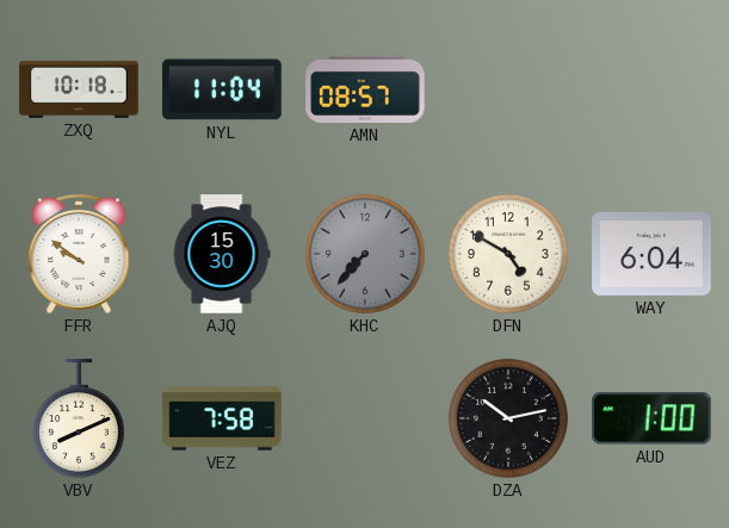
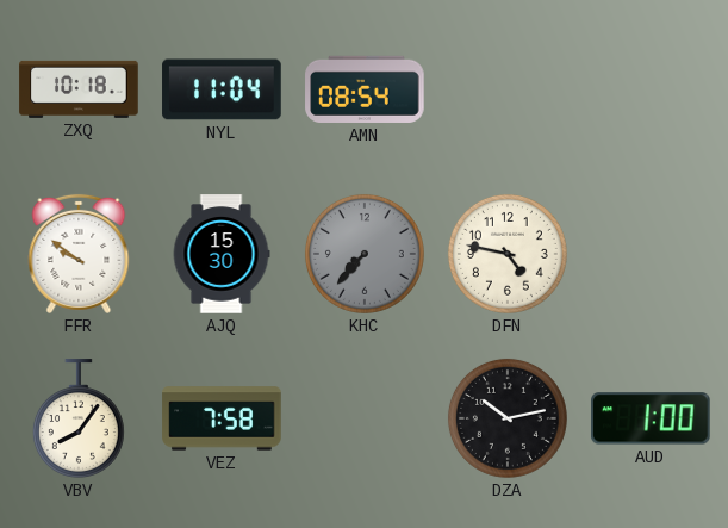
AMN: 08:57 -> 08:54
DFN: 4:50 -> 4:47
WAY: 6:04 -> none
VBV: 8:11 -> 8:06
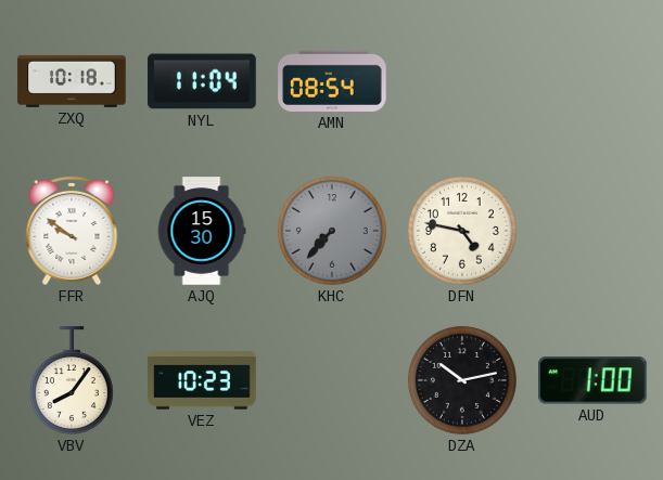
VEZ: 7:58 -> 10:23
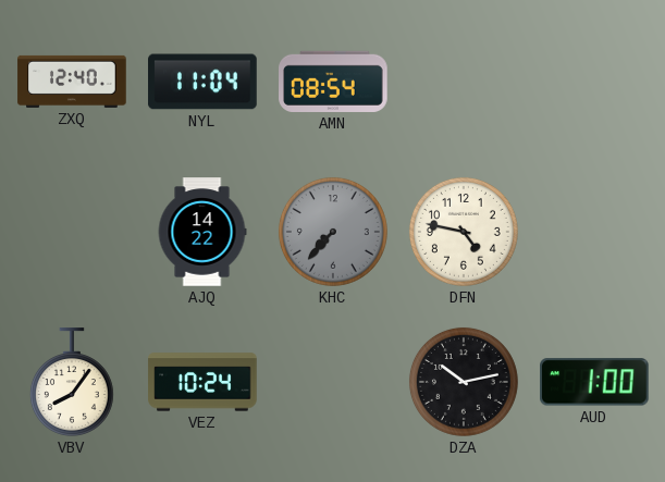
ZXQ: 10:18 -> 12:40
FFR: 9:51 -> none
AJQ: 15:30 -> 14:22
VEZ: 10:23 -> 10:24
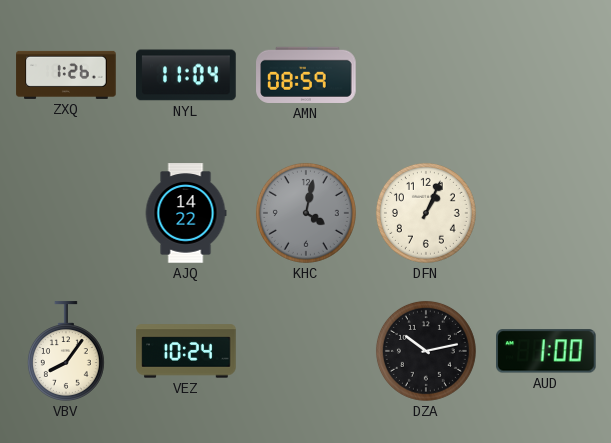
ZXQ: 12:40 -> 1:26
AMN: 08:54 -> 08:59
KHC: 7:37 -> 4:02
DFN: 4:47 -> 1:04
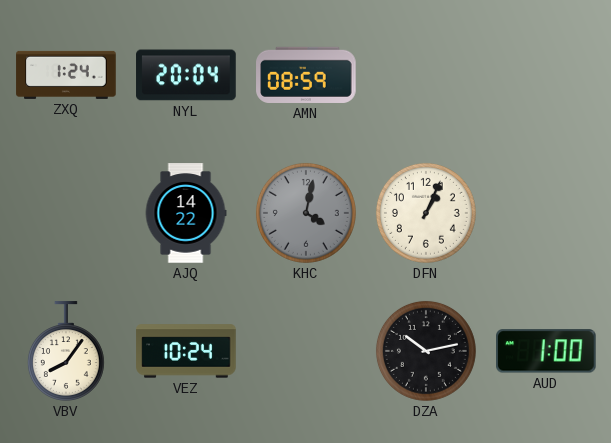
ZXQ: 1:26 -> 1:24
NYL: 11:04 -> 20:04
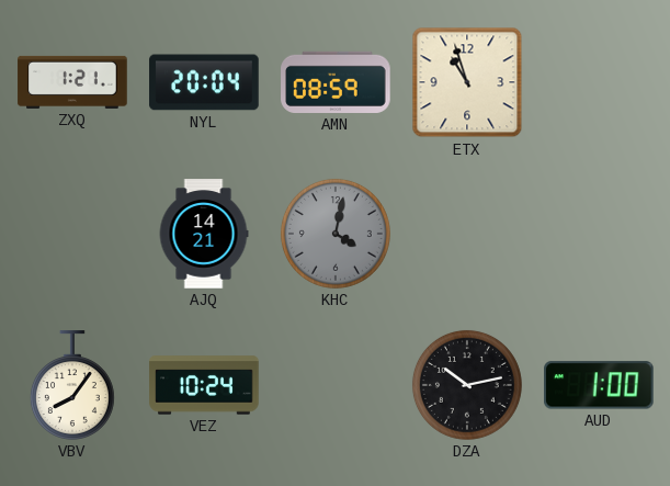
ZXQ: 1:24 -> 1:21
ETX: none -> 10:57
AJQ: 14:22 -> 14:21
DFN: 1:04 -> none
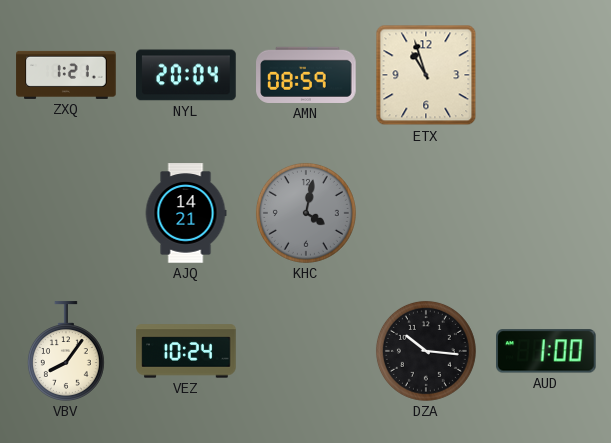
DZA: 10:13 -> 10:16
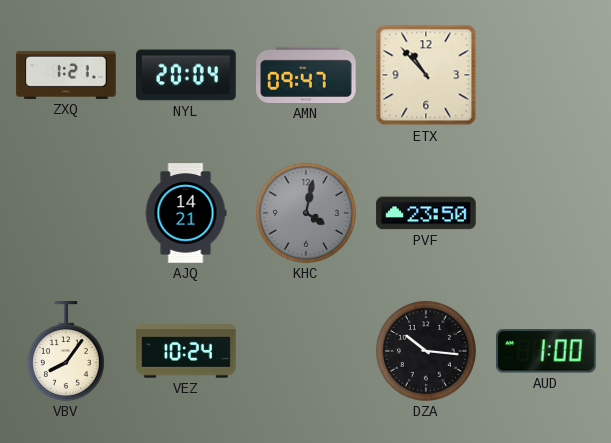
AMN: 08:59 -> 09:47
ETX: 10:57 -> 10:53
PVF: none -> 23:50
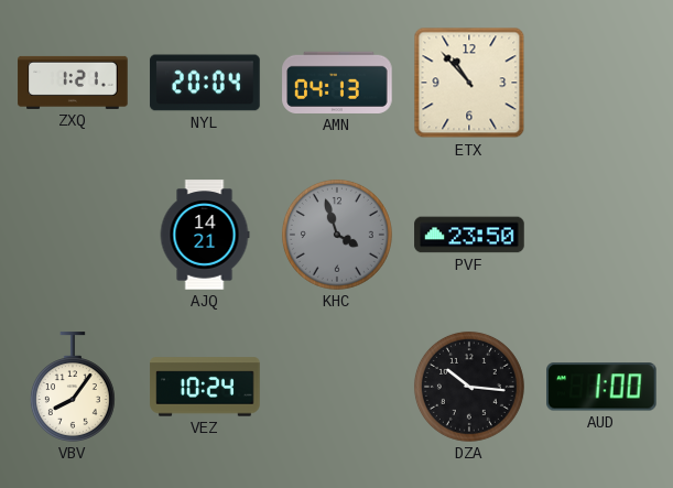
AMN: 09:47 -> 04:13
KHC: 4:02 -> 3:57
